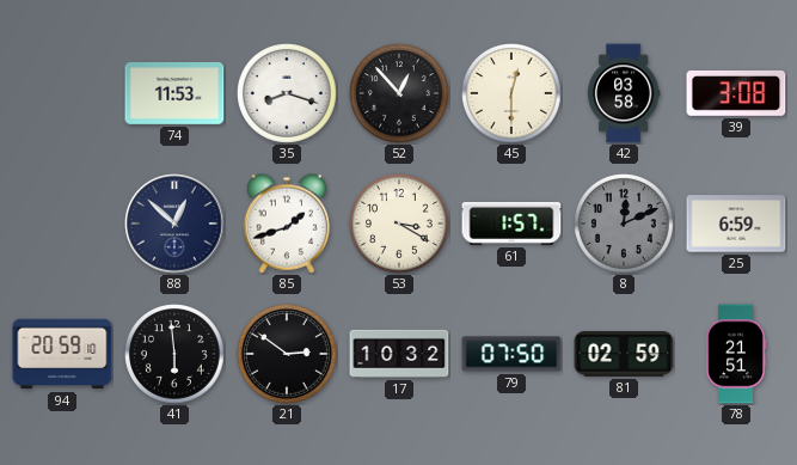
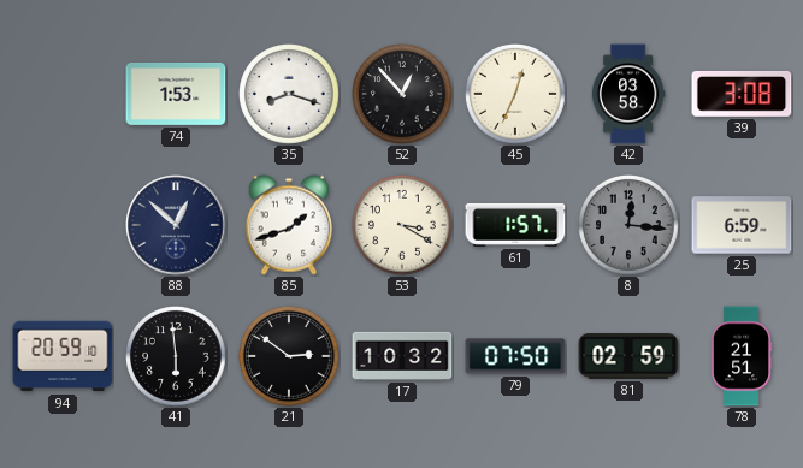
74: 11:53 -> 1:53
45: 12:30 -> 12:34
8: 12:11 -> 12:16
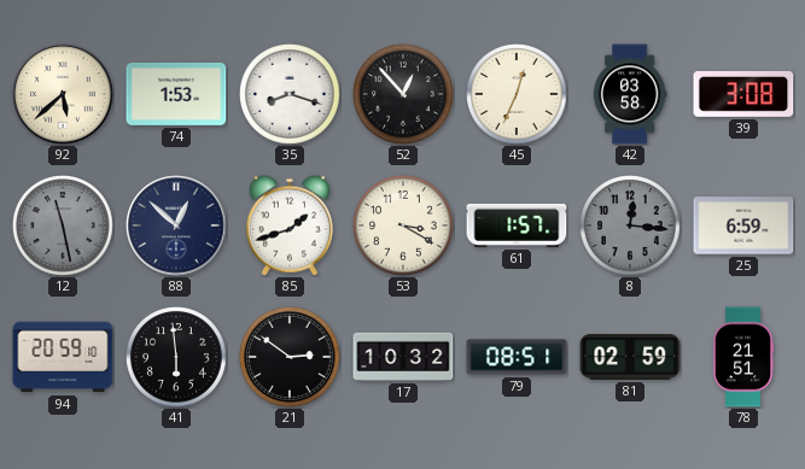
92: none -> 5:38
12: none -> 11:28
79: 07:50 -> 08:51
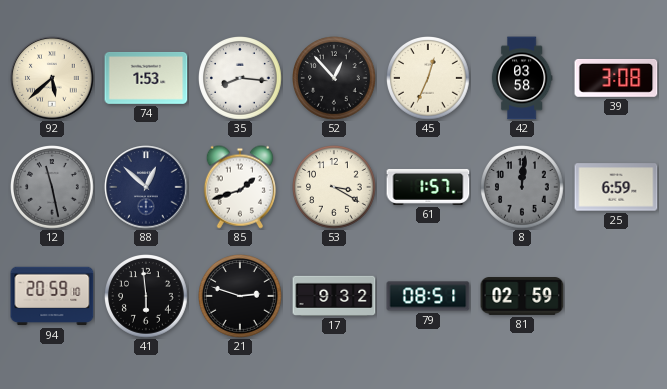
35: 8:18 -> 8:16
8: 12:16 -> 12:01
21: 2:51 -> 2:48
17: 10:32 -> 9:32
78: 21:51 -> none
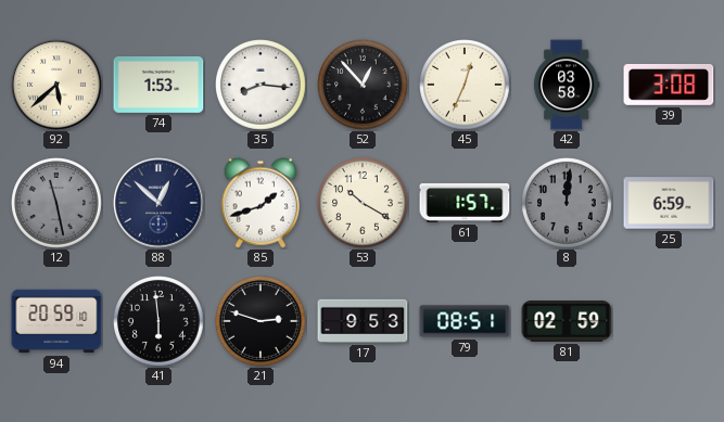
53: 3:20 -> 10:20
17: 9:32 -> 9:53
